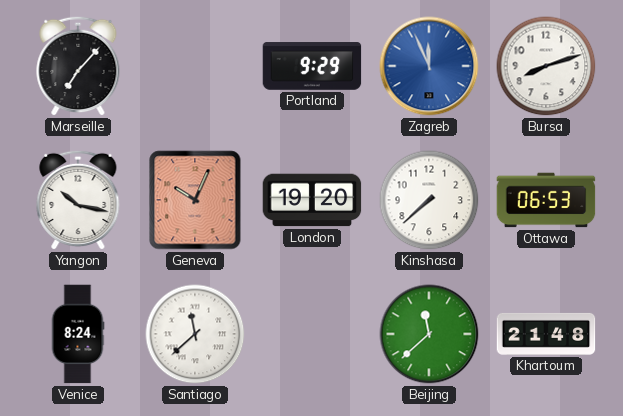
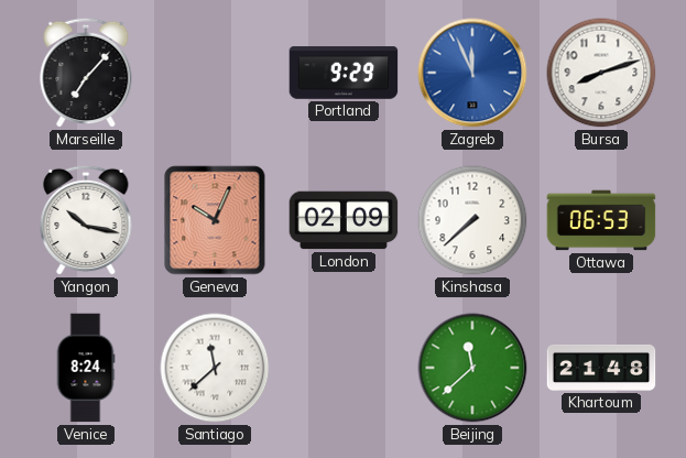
London: 19:20 -> 02:09
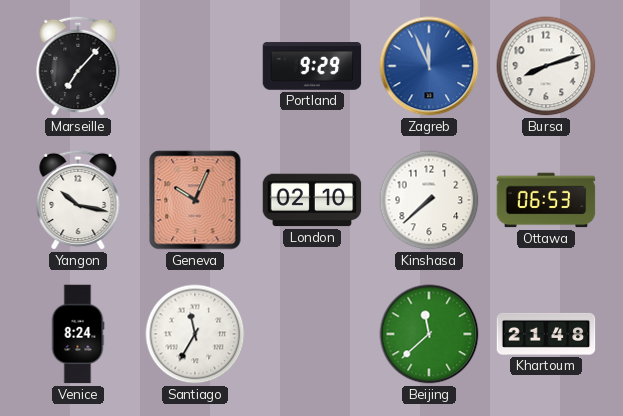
London: 02:09 -> 02:10
Santiago: 11:38 -> 11:35
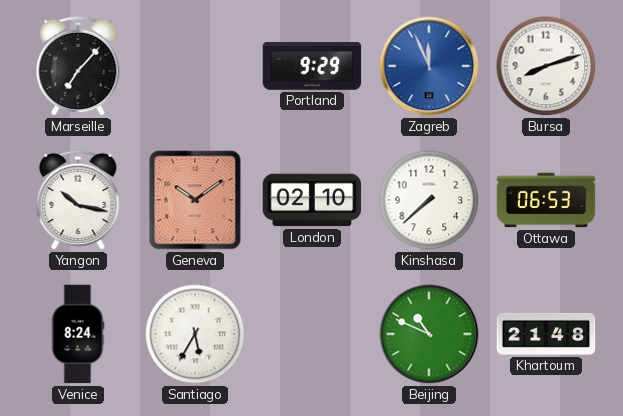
Geneva: 10:04 -> 10:09
Santiago: 11:35 -> 5:35
Beijing: 11:38 -> 10:49
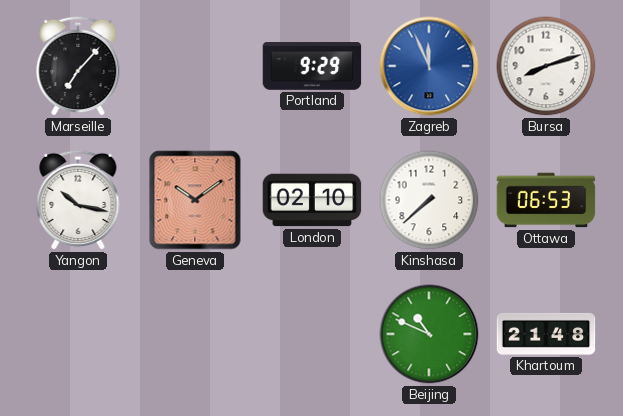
Venice: 8:24 -> none
Santiago: 5:35 -> none
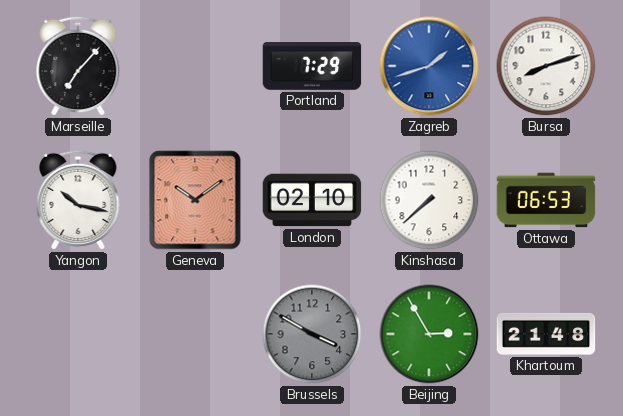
Portland: 9:29 -> 7:29
Zagreb: 11:56 -> 1:42
Brussels: none -> 3:50
Beijing: 10:49 -> 2:55
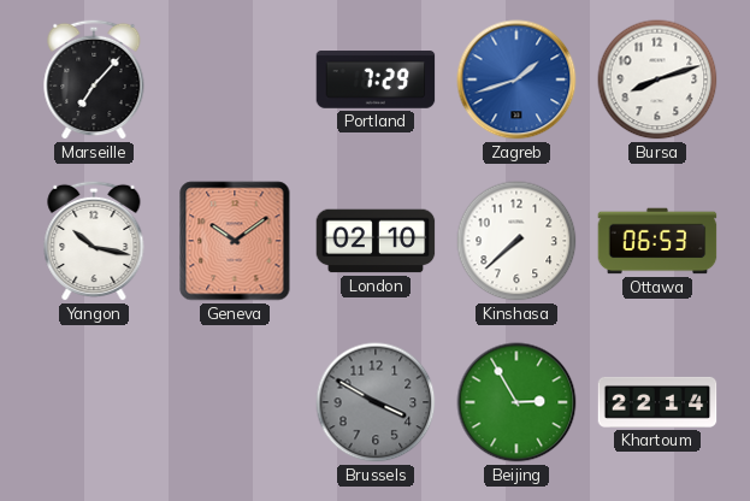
Khartoum: 21:48 -> 22:14
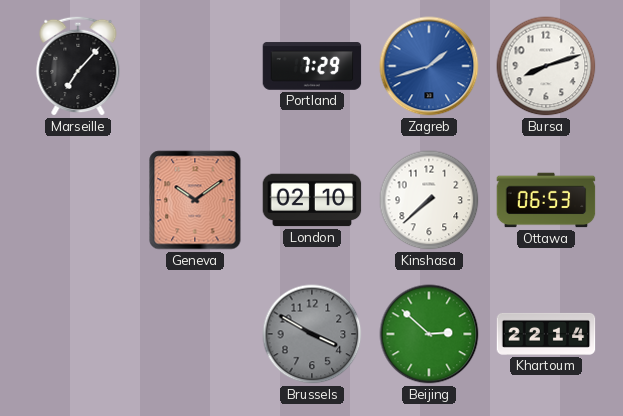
Yangon: 10:17 -> none
Beijing: 2:55 -> 2:52
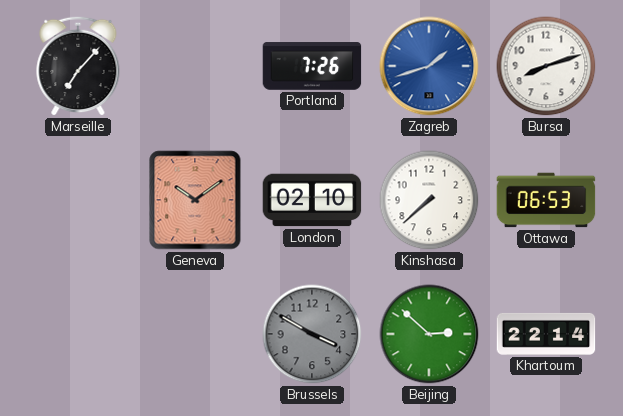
Portland: 7:29 -> 7:26
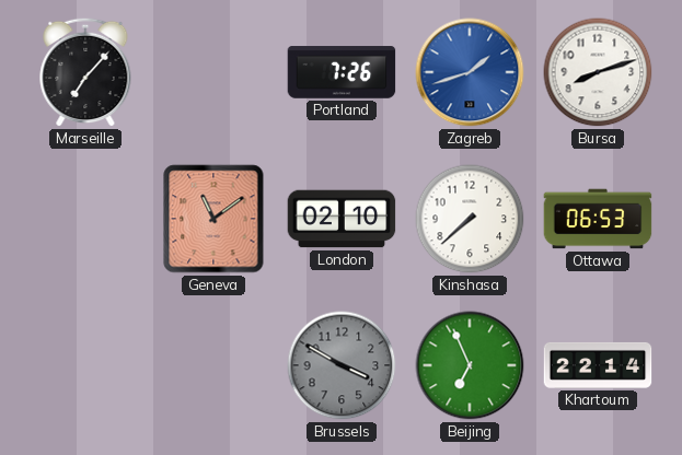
Geneva: 10:09 -> 11:09
Beijing: 2:52 -> 6:56
